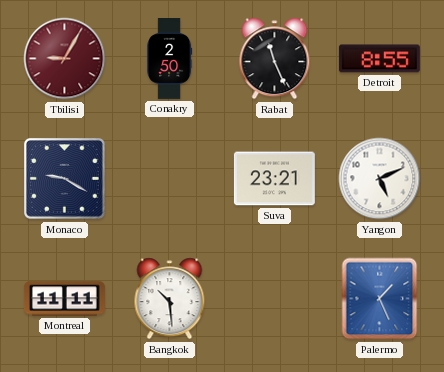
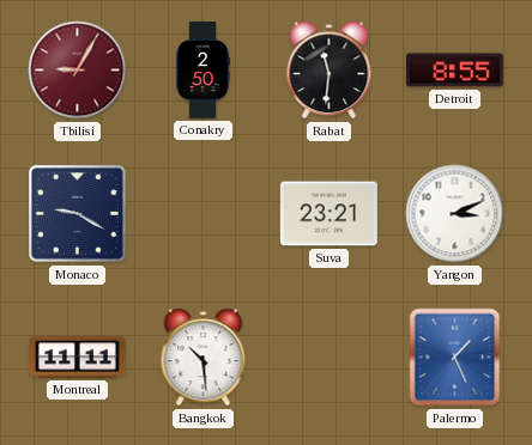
Rabat: 11:26 -> 11:31
Yangon: 5:11 -> 3:11
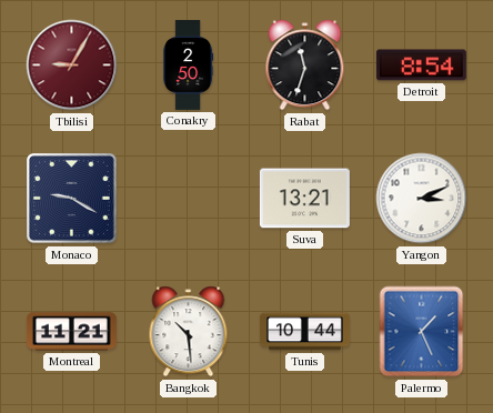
Rabat: 11:31 -> 11:33
Detroit: 8:55 -> 8:54
Suva: 23:21 -> 13:21
Montreal: 11:11 -> 11:21
Tunis: none -> 10:44
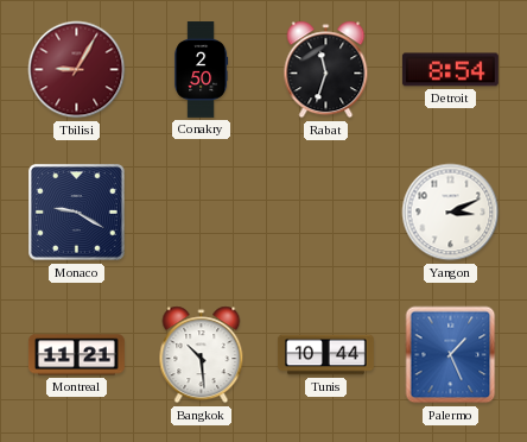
Suva: 13:21 -> none
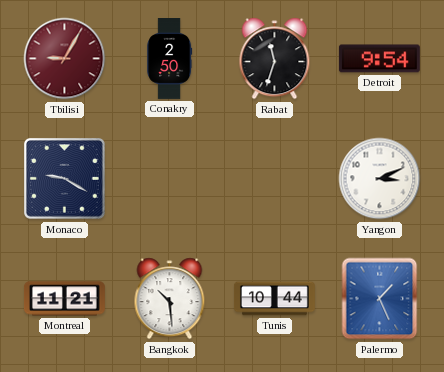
Detroit: 8:54 -> 9:54
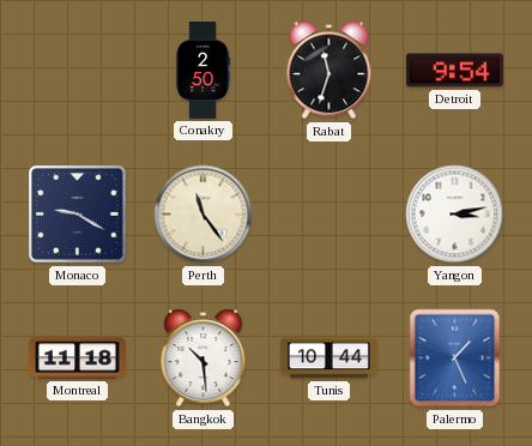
Tbilisi: 9:05 -> none
Perth: none -> 11:24
Yangon: 3:11 -> 3:13
Montreal: 11:21 -> 11:18
